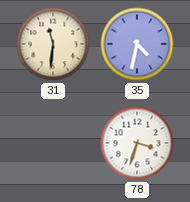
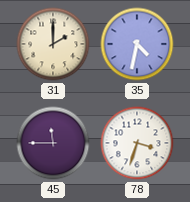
31: 11:31 -> 2:00
45: none -> 11:45
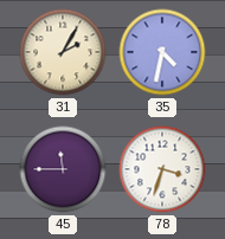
31: 2:00 -> 2:05
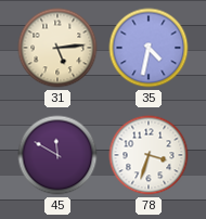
31: 2:05 -> 5:14
45: 11:45 -> 11:50
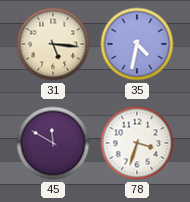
31: 5:14 -> 5:16
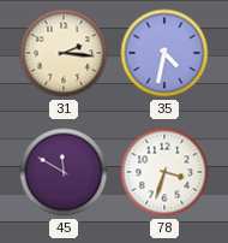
31: 5:16 -> 2:16
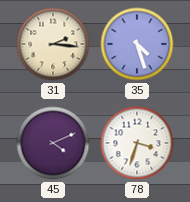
35: 4:32 -> 4:27
45: 11:50 -> 4:11
